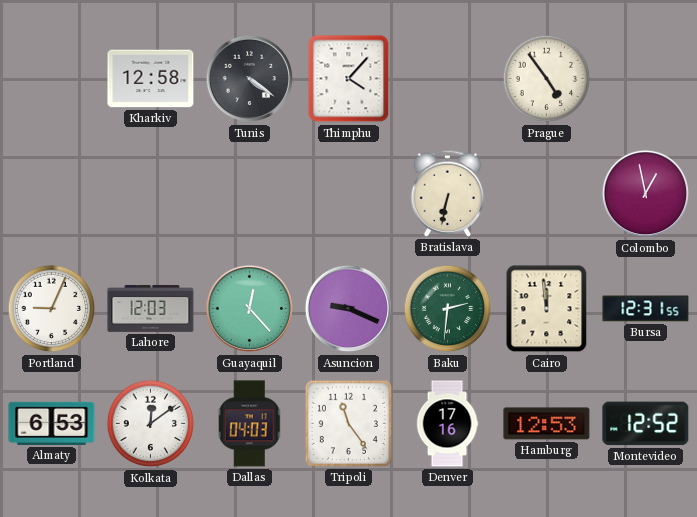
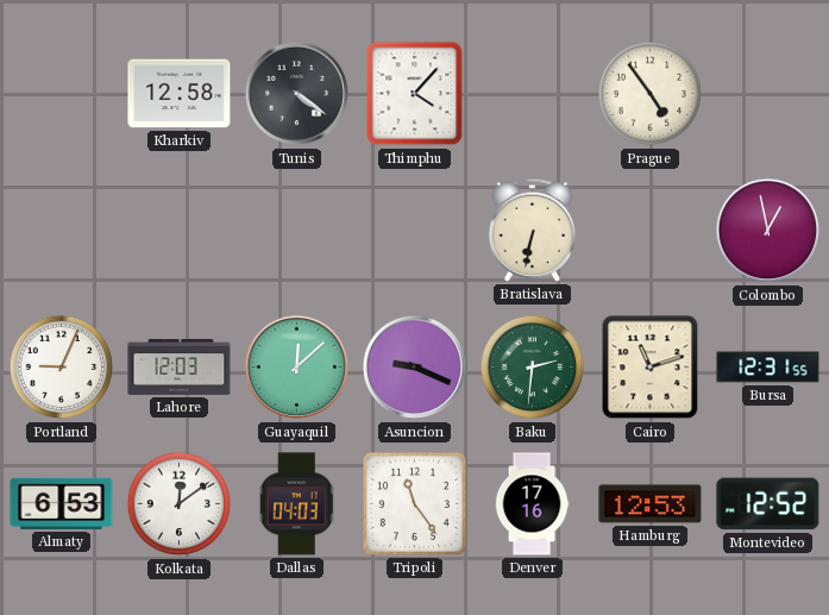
Guayaquil: 12:23 -> 12:08
Cairo: 11:59 -> 11:12
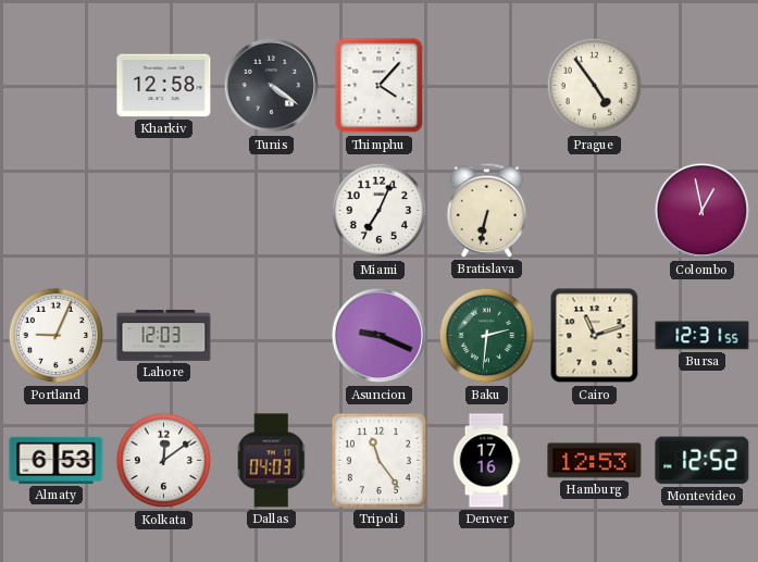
Miami: none -> 7:04
Guayaquil: 12:08 -> none
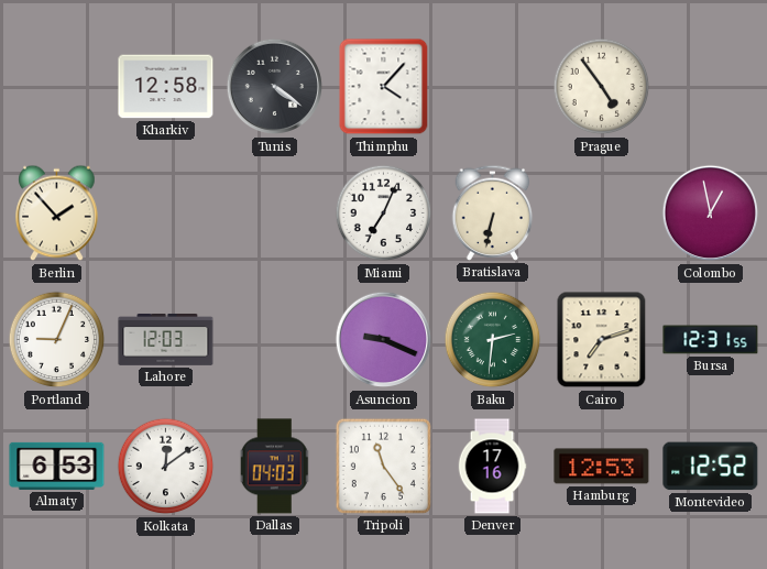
Berlin: none -> 1:53
Cairo: 11:12 -> 7:12
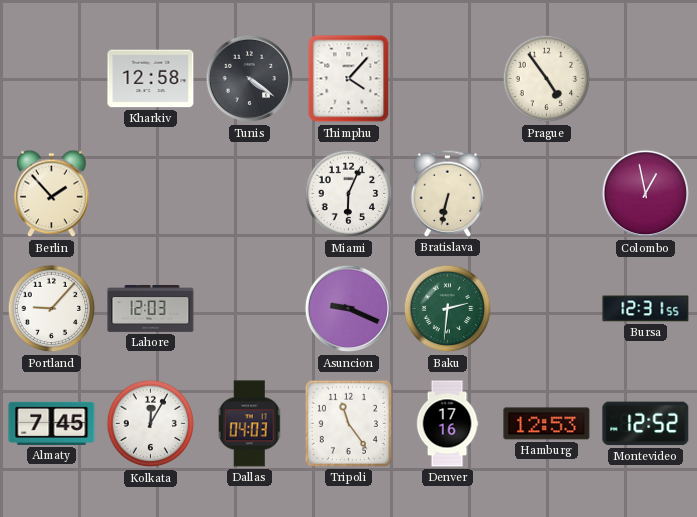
Miami: 7:04 -> 6:04
Portland: 9:04 -> 9:07
Cairo: 7:12 -> none
Almaty: 6:53 -> 7:45
Kolkata: 12:09 -> 12:05
